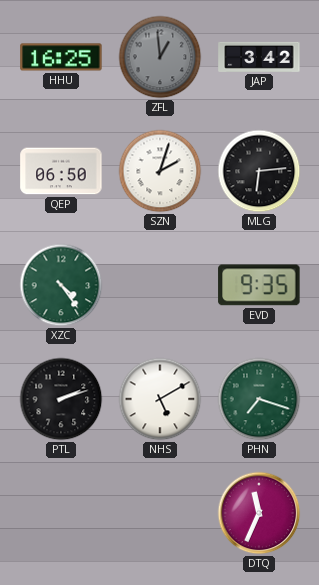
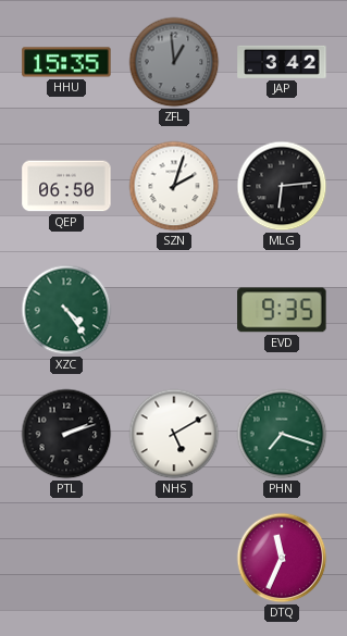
HHU: 16:25 -> 15:35
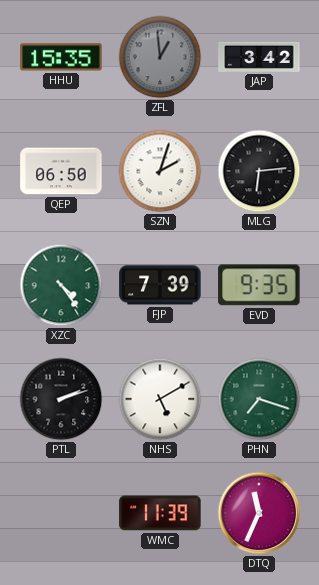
FJP: none -> 7:39
WMC: none -> 11:39
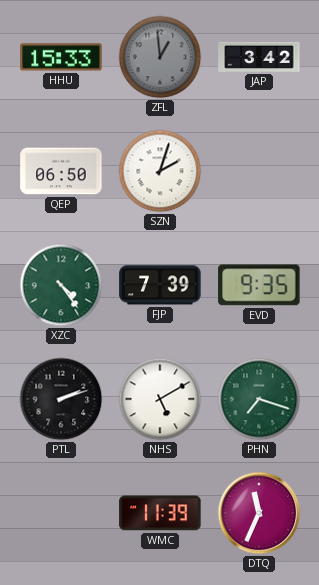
HHU: 15:35 -> 15:33
MLG: 6:14 -> none
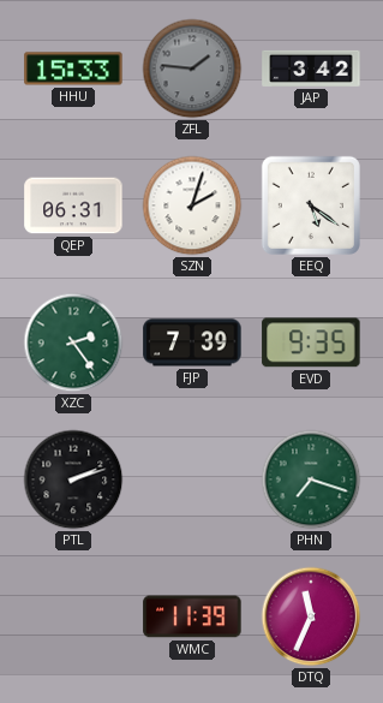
ZFL: 12:59 -> 1:46
QEP: 06:50 -> 06:31
EEQ: none -> 5:21
XZC: 4:24 -> 2:24
NHS: 5:10 -> none
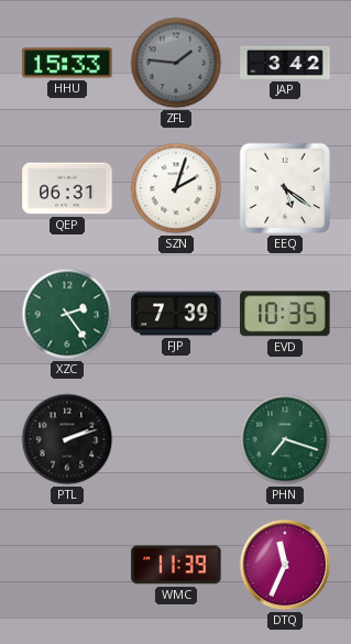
EVD: 9:35 -> 10:35
